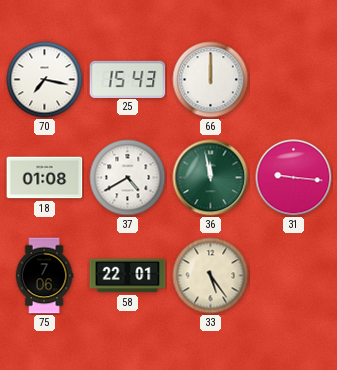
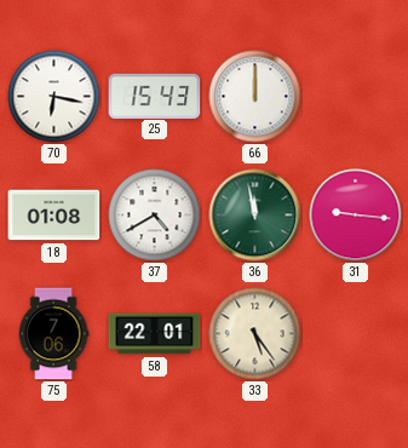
70: 7:17 -> 6:17
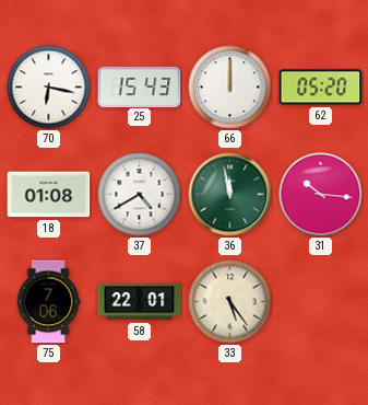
62: none -> 05:20
31: 9:16 -> 10:16
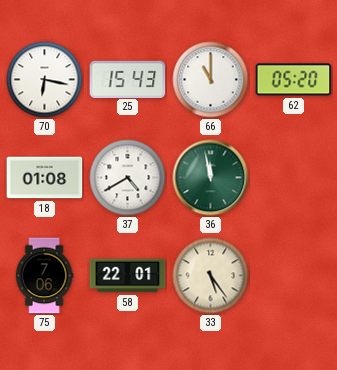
66: 12:00 -> 11:00
31: 10:16 -> none
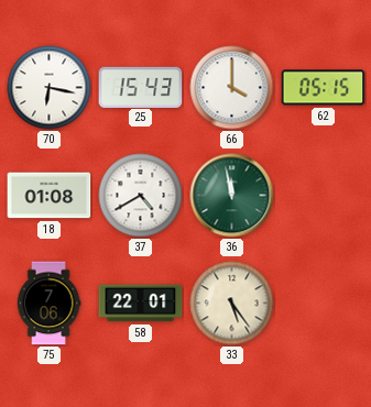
66: 11:00 -> 4:00
62: 05:20 -> 05:15
